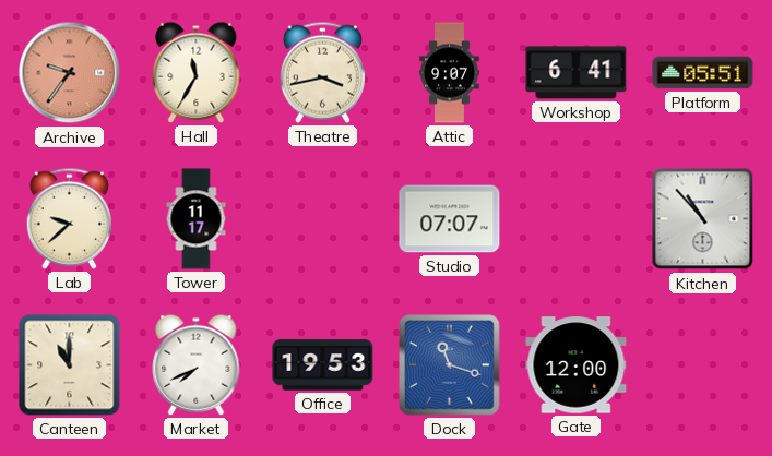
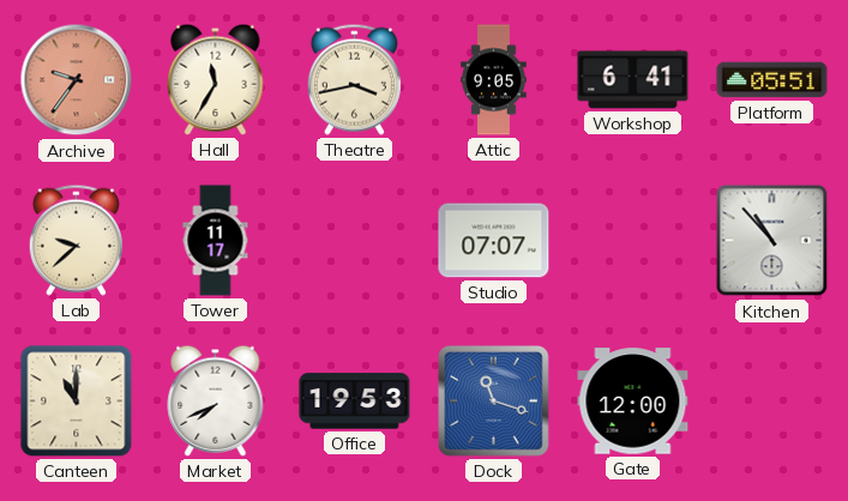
Attic: 9:07 -> 9:05
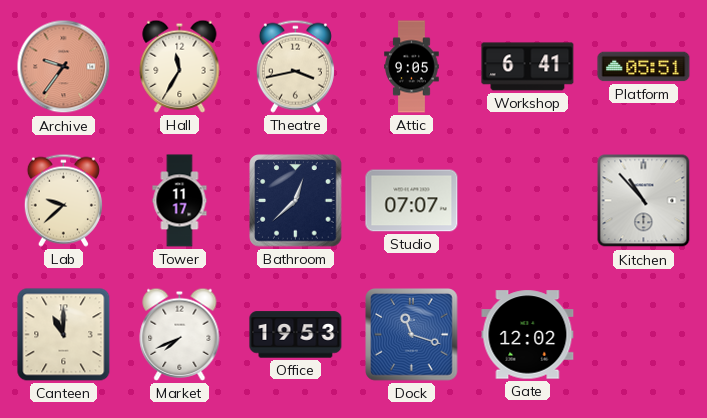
Bathroom: none -> 12:38
Gate: 12:00 -> 12:02
